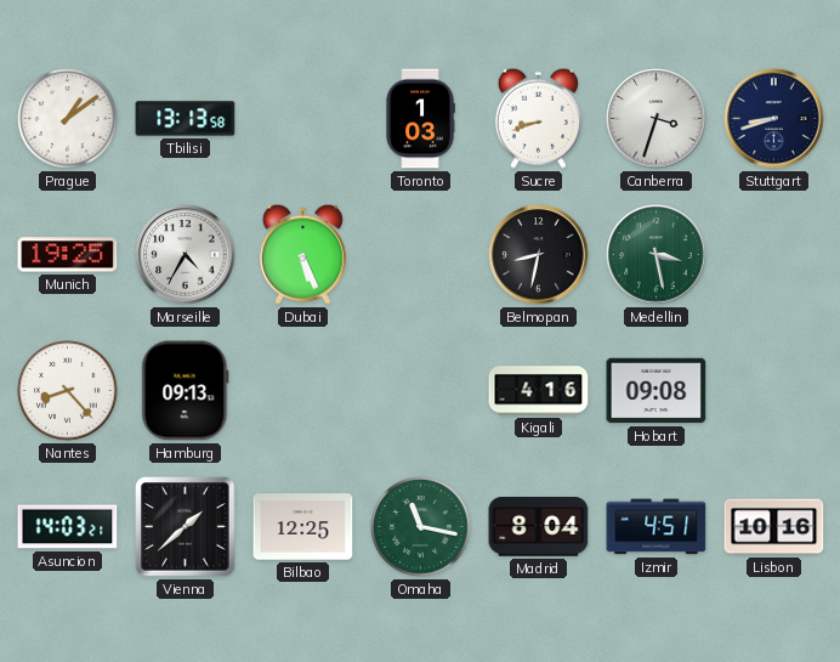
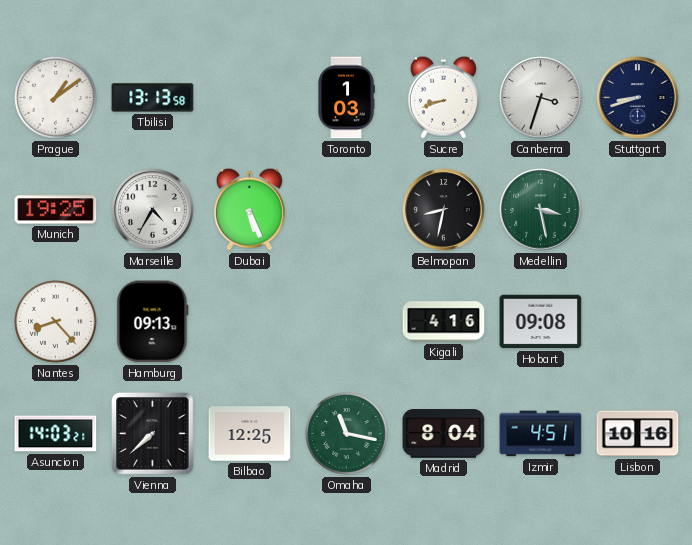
Vienna: 1:38 -> 7:38
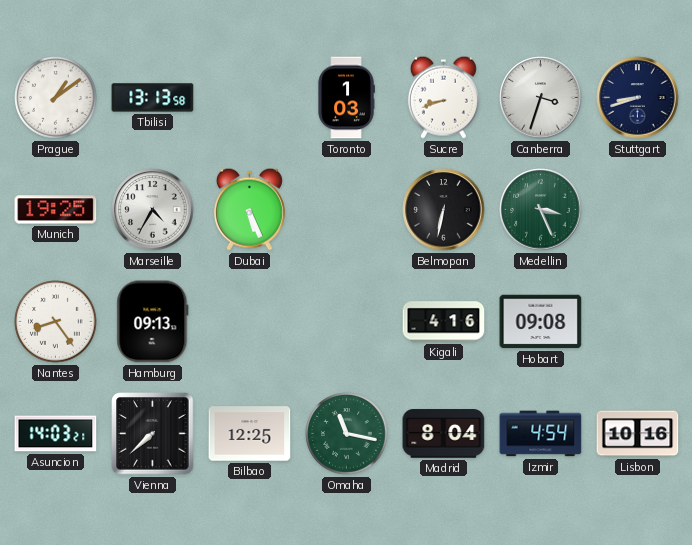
Belmopan: 8:32 -> 6:32
Medellin: 3:28 -> 3:26
Nantes: 8:23 -> 8:24
Izmir: 4:51 -> 4:54
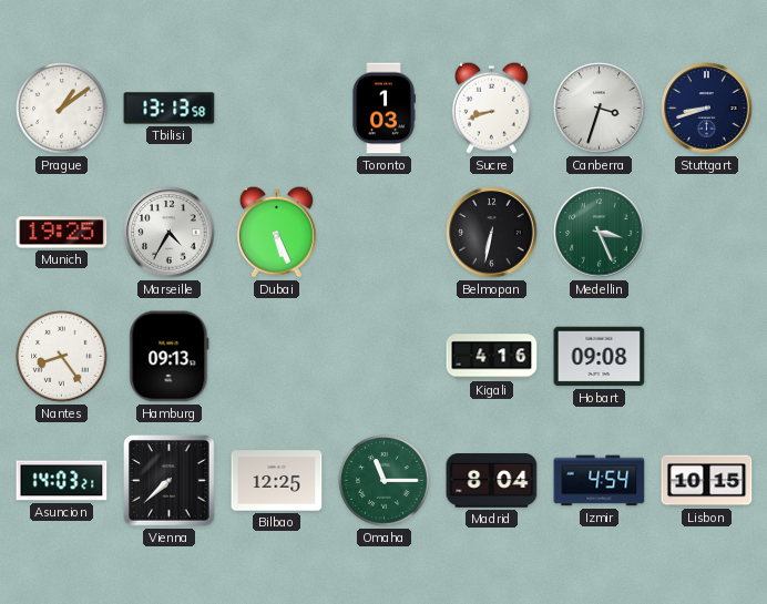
Omaha: 11:17 -> 11:15
Lisbon: 10:16 -> 10:15
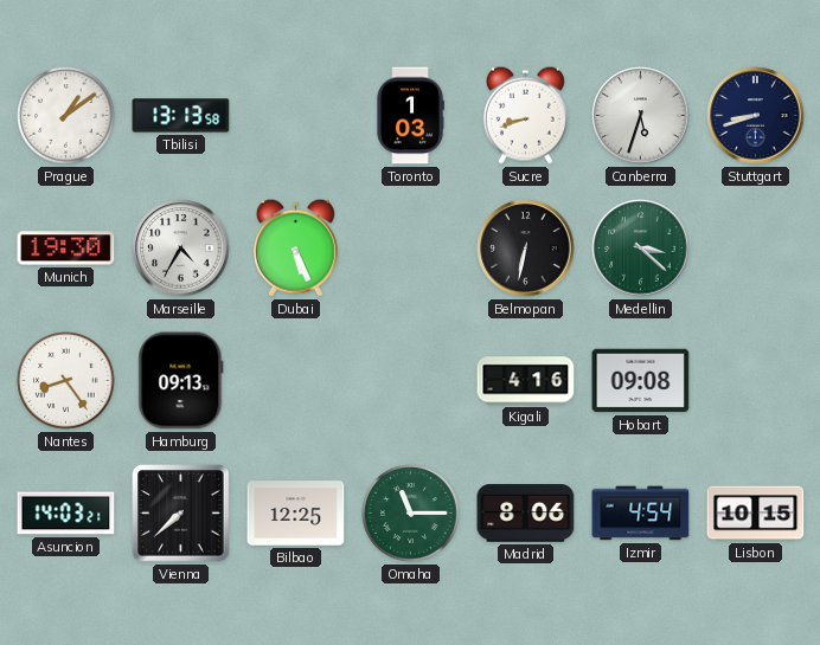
Canberra: 3:33 -> 5:33
Munich: 19:25 -> 19:30
Medellin: 3:26 -> 3:22
Madrid: 8:04 -> 8:06
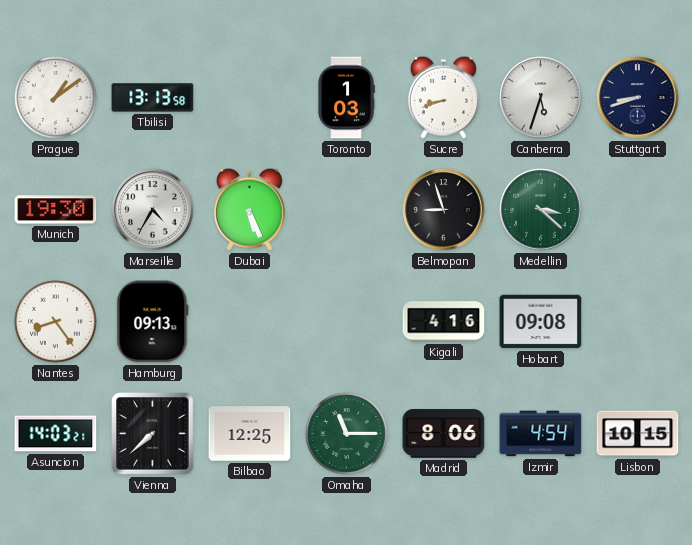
Belmopan: 6:32 -> 8:57
